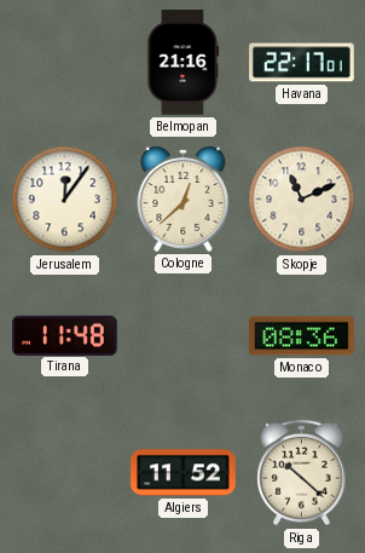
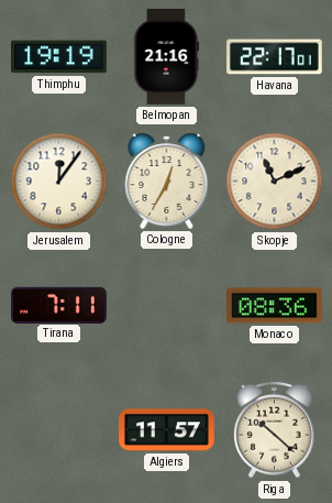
Thimphu: none -> 19:19
Cologne: 12:38 -> 12:35
Tirana: 11:48 -> 7:11
Algiers: 11:52 -> 11:57
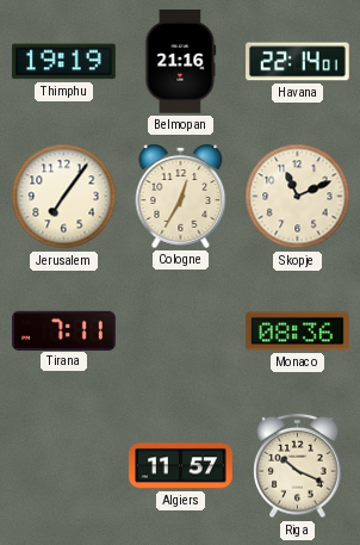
Havana: 22:17 -> 22:14
Jerusalem: 12:06 -> 7:06
Riga: 10:22 -> 10:19
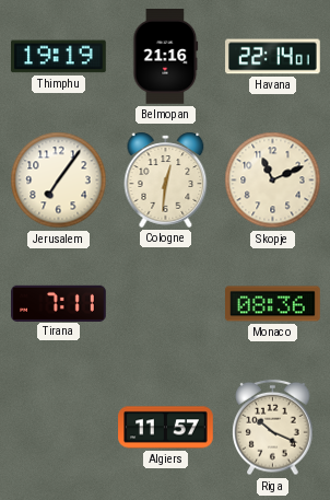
Cologne: 12:35 -> 12:31
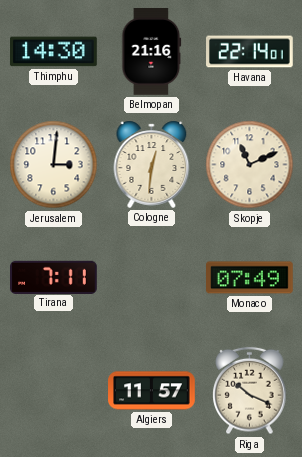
Thimphu: 19:19 -> 14:30
Jerusalem: 7:06 -> 3:01
Monaco: 08:36 -> 07:49
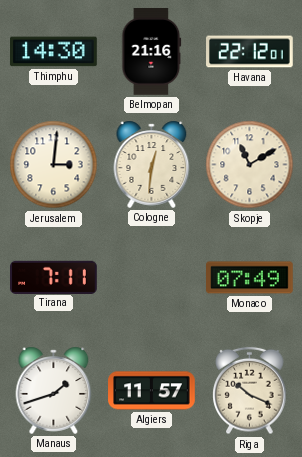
Havana: 22:14 -> 22:12
Skopje: 11:11 -> 11:10
Manaus: none -> 1:42
